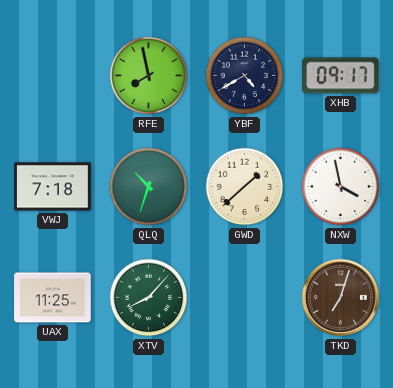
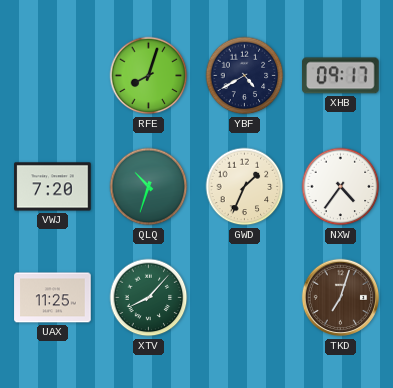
RFE: 7:58 -> 8:03
VWJ: 7:18 -> 7:20
GWD: 1:38 -> 1:34
NXW: 3:58 -> 4:36
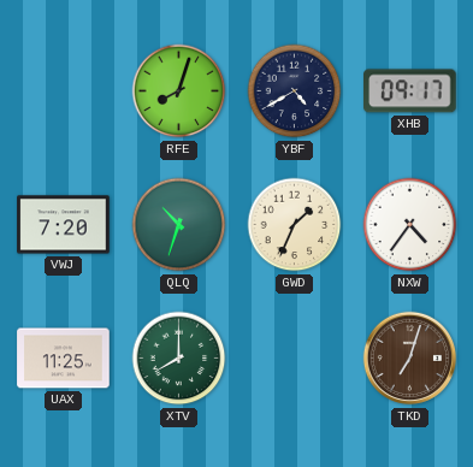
XTV: 8:07 -> 8:00
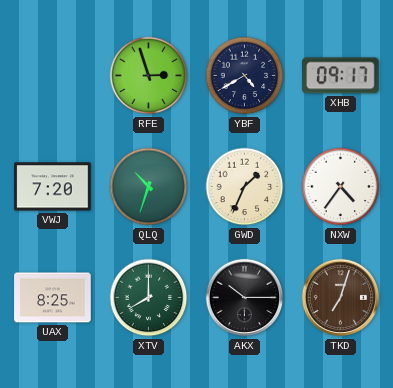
RFE: 8:03 -> 2:57
UAX: 11:25 -> 8:25
AKX: none -> 10:15
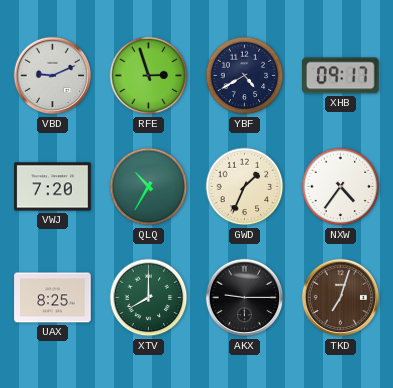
VBD: none -> 9:11
QLQ: 10:33 -> 10:35
AKX: 10:15 -> 9:15
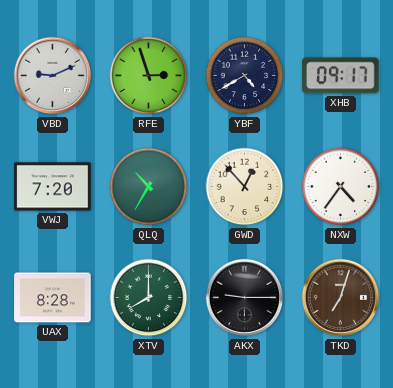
GWD: 1:34 -> 12:53
UAX: 8:25 -> 8:28
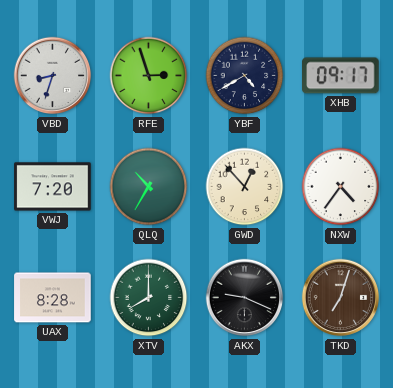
VBD: 9:11 -> 8:33
AKX: 9:15 -> 9:19
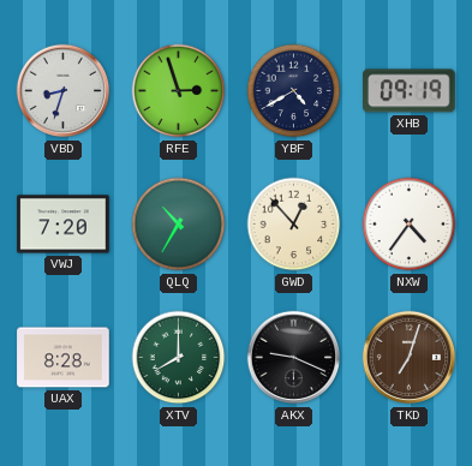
XHB: 09:17 -> 09:19
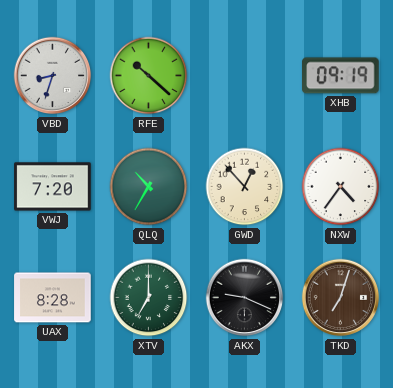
RFE: 2:57 -> 10:22
YBF: 4:40 -> none
XTV: 8:00 -> 7:00
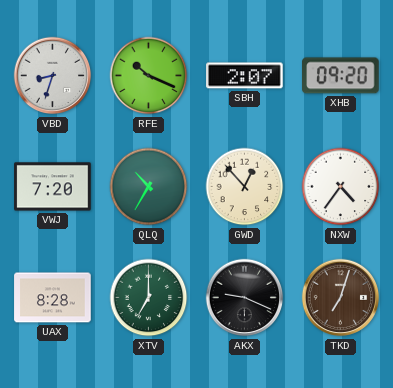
RFE: 10:22 -> 10:19
SBH: none -> 2:07
XHB: 09:19 -> 09:20
